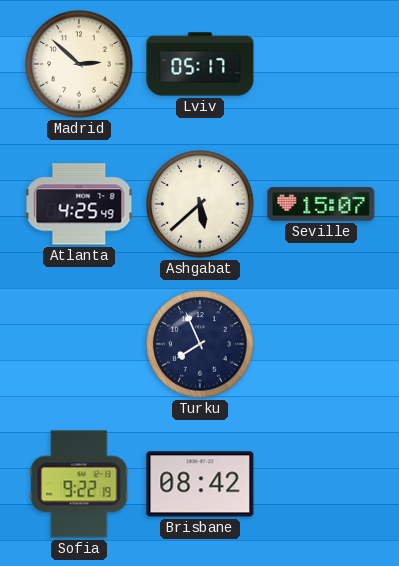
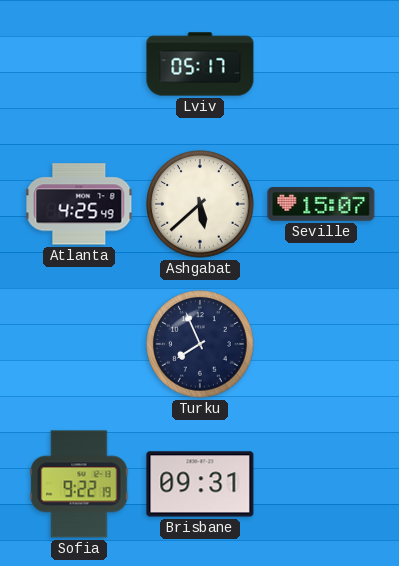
Madrid: 2:52 -> none
Brisbane: 08:42 -> 09:31
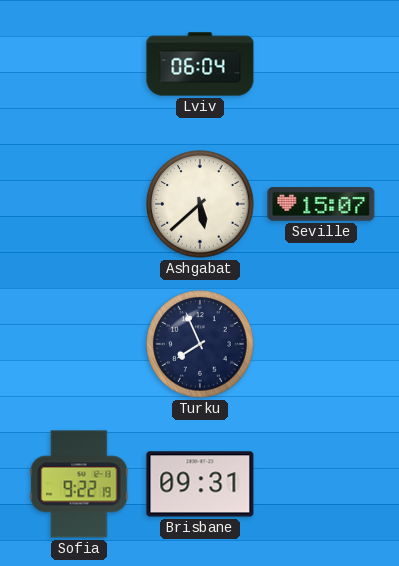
Lviv: 05:17 -> 06:04
Atlanta: 4:25 -> none
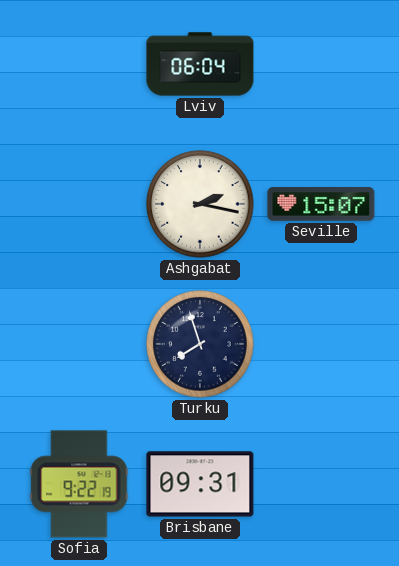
Ashgabat: 5:38 -> 2:17
Turku: 7:56 -> 7:57
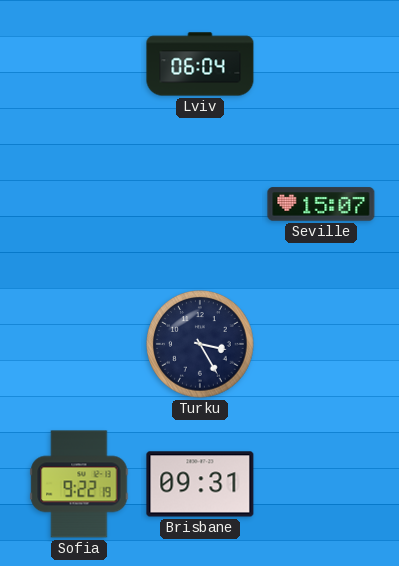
Ashgabat: 2:17 -> none
Turku: 7:57 -> 3:25
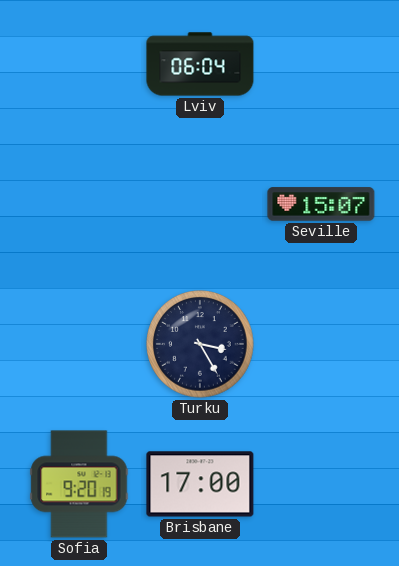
Sofia: 9:22 -> 9:20
Brisbane: 09:31 -> 17:00
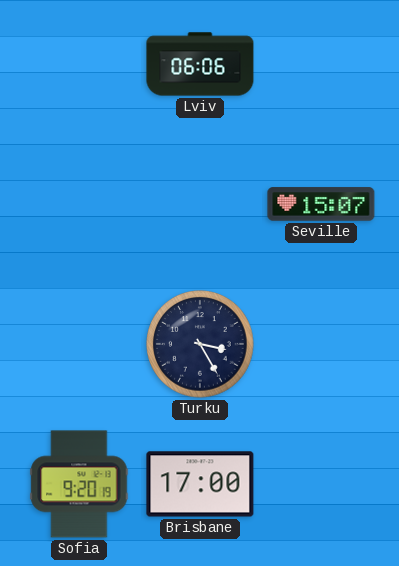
Lviv: 06:04 -> 06:06
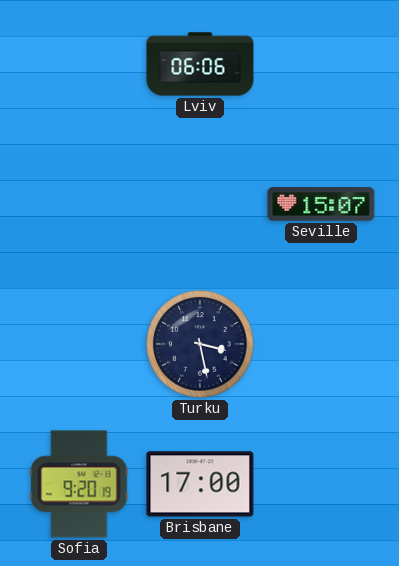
Turku: 3:25 -> 3:28
